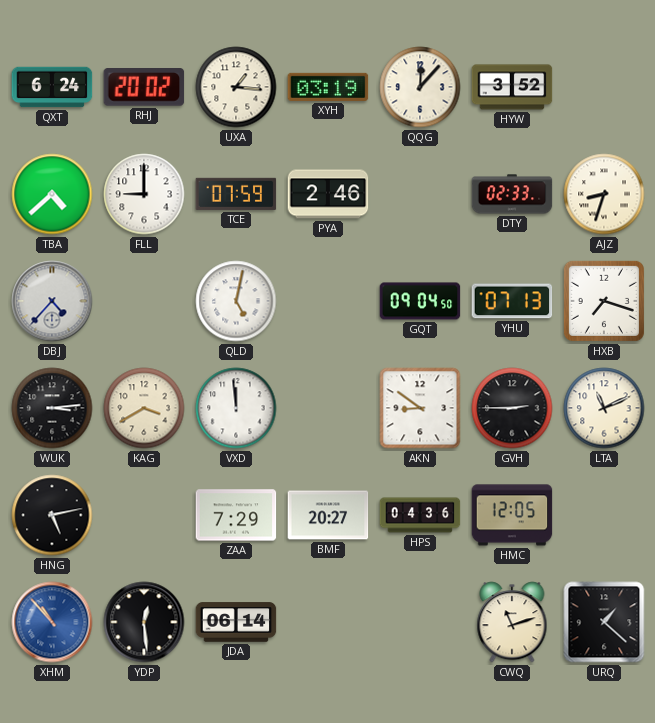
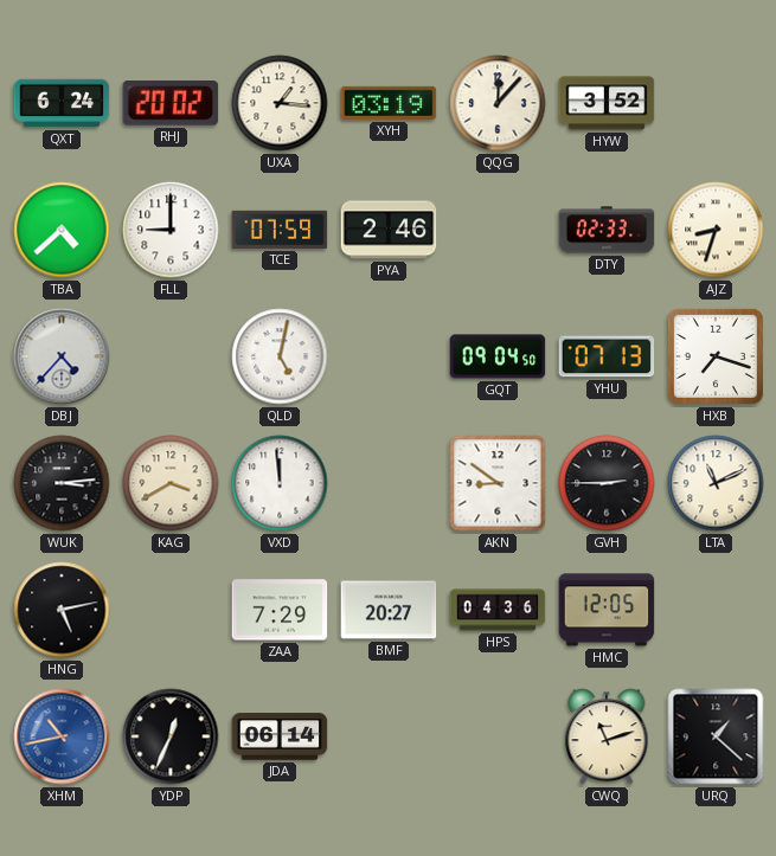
XHM: 10:53 -> 10:43
YDP: 12:29 -> 12:34
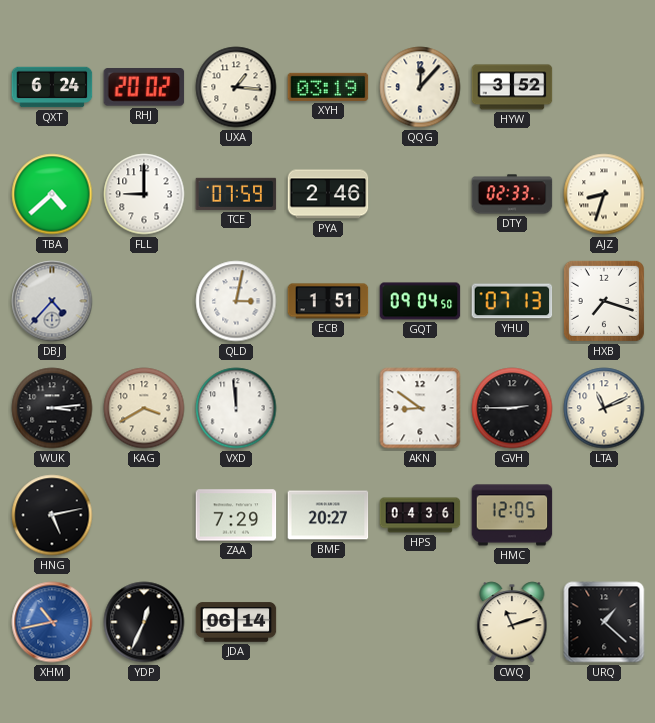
QLD: 5:02 -> 3:02
ECB: none -> 1:51
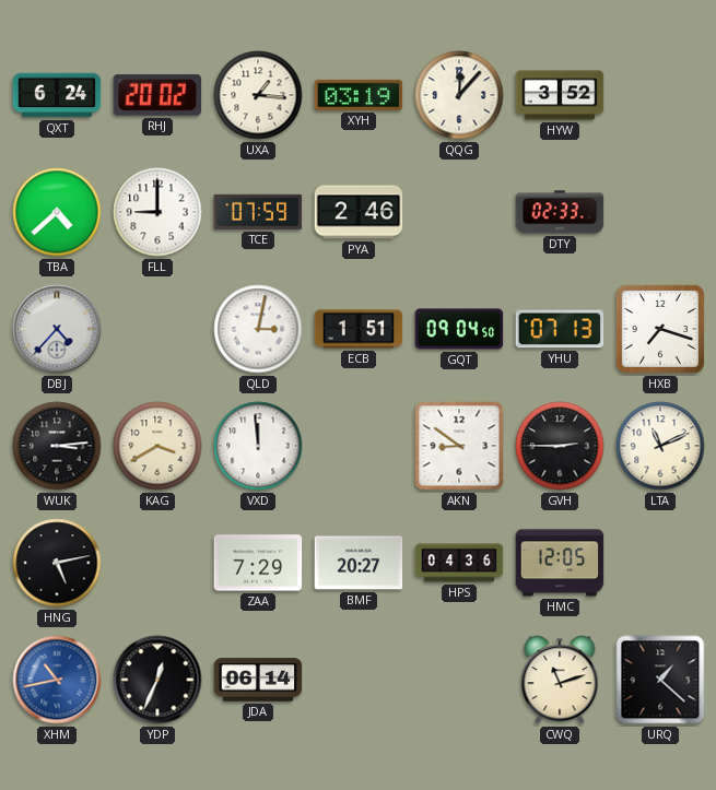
AJZ: 8:33 -> none
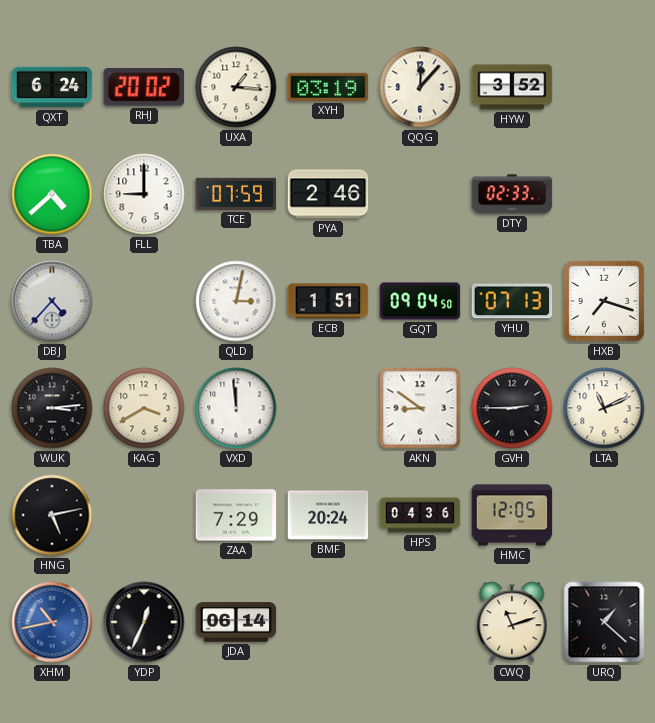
BMF: 20:27 -> 20:24
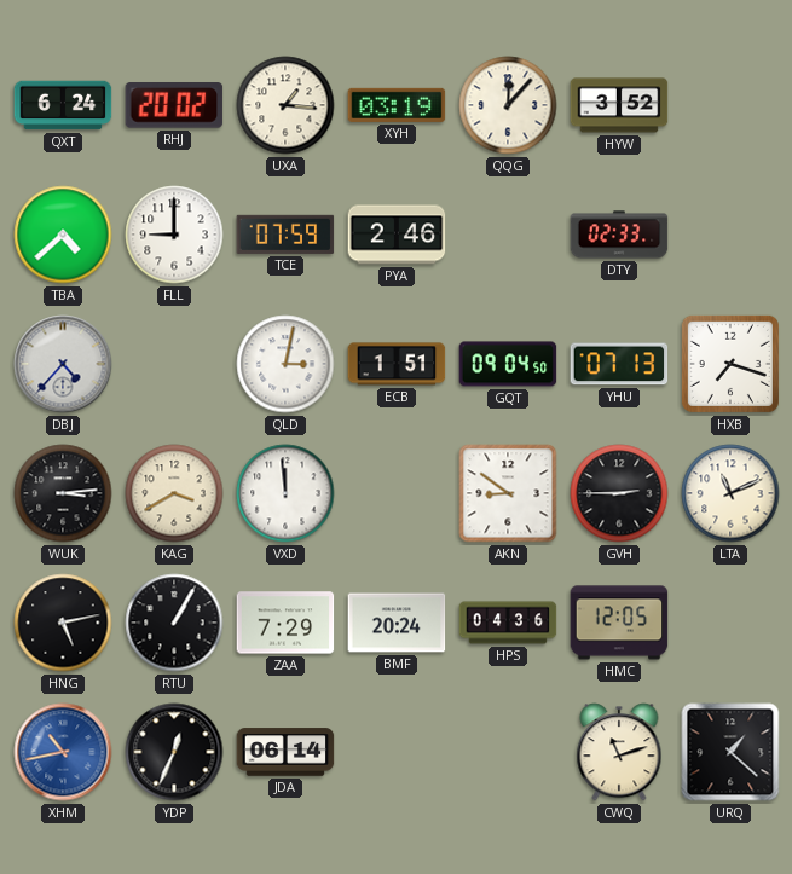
RTU: none -> 1:05
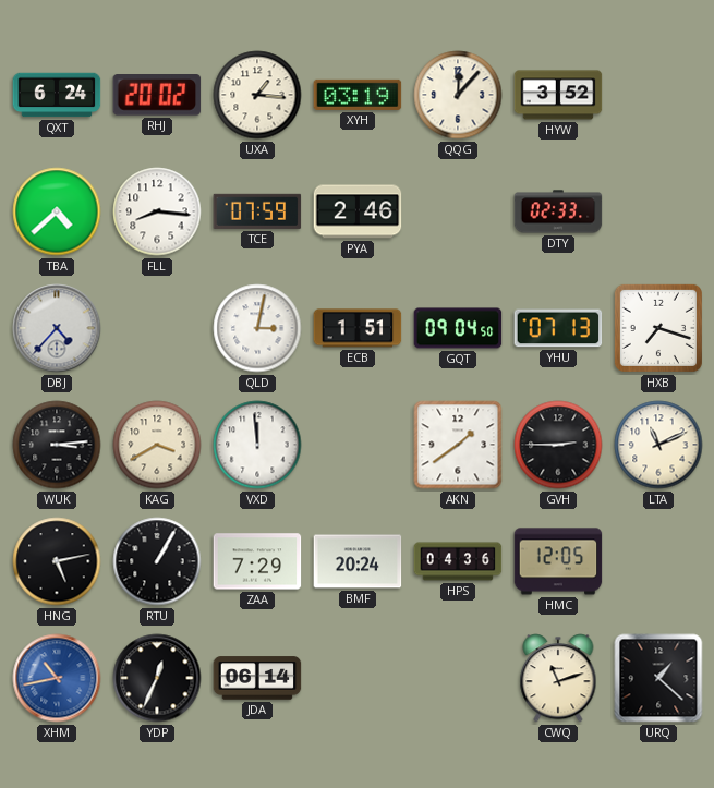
FLL: 9:00 -> 8:16
AKN: 8:51 -> 1:39
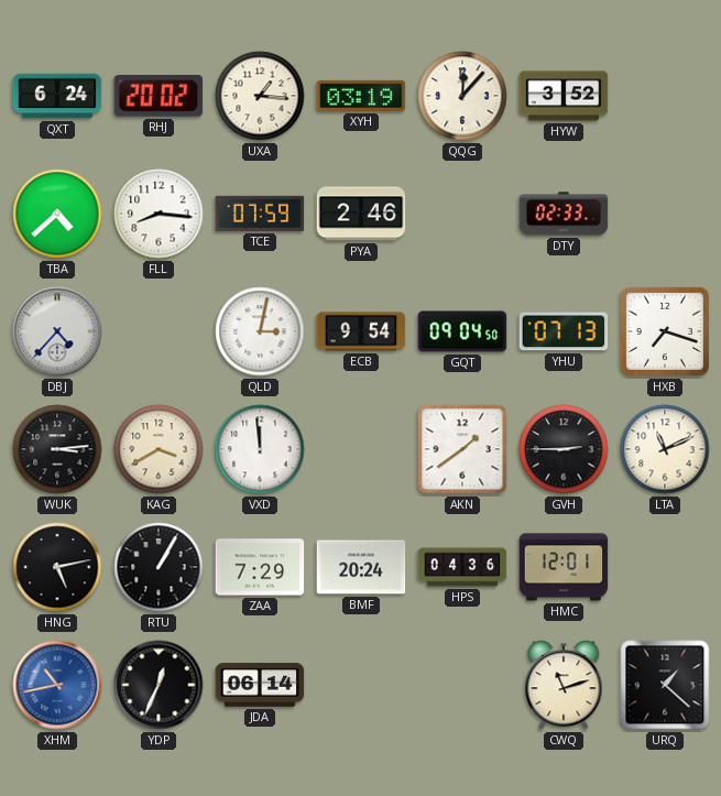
ECB: 1:51 -> 9:54
HMC: 12:05 -> 12:01
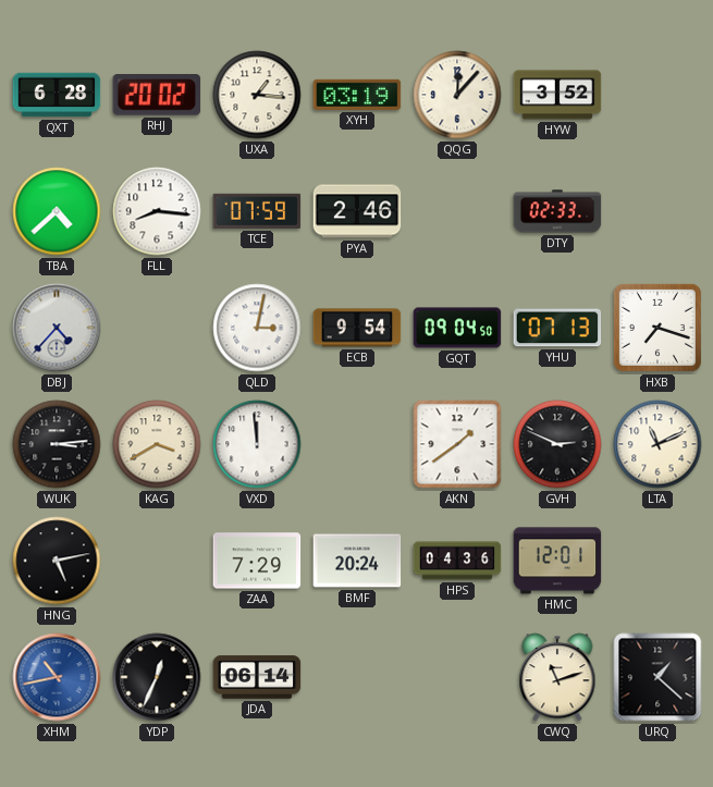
QXT: 6:24 -> 6:28
GVH: 2:45 -> 2:49
RTU: 1:05 -> none
